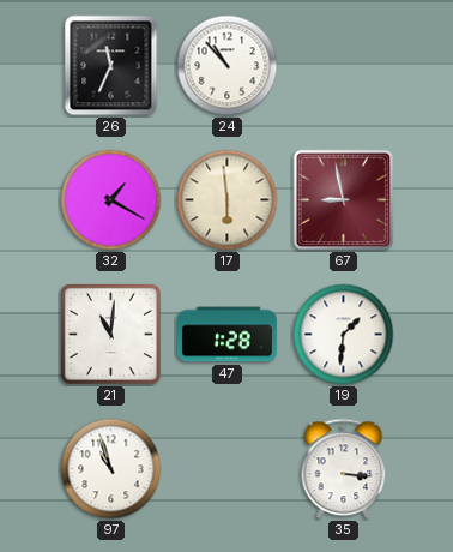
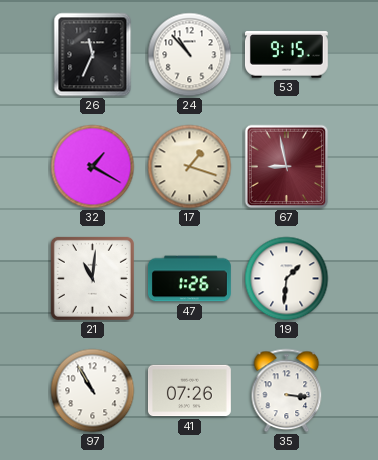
53: none -> 9:15
17: 5:59 -> 1:18
47: 1:28 -> 1:26
97: 10:57 -> 10:55
41: none -> 07:26
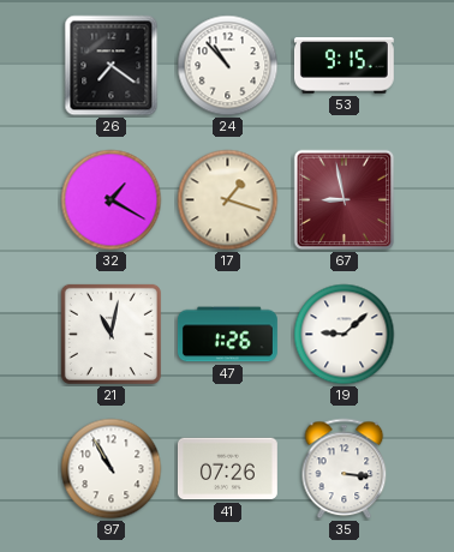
26: 11:34 -> 7:21
21: 11:01 -> 11:02
19: 1:31 -> 9:08
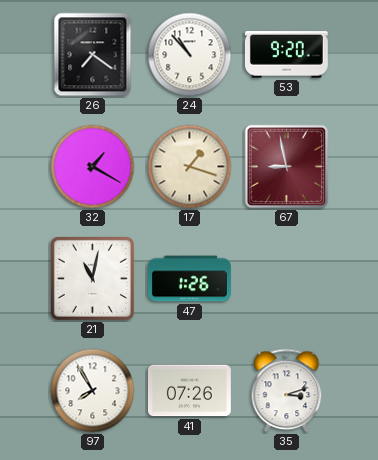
53: 9:15 -> 9:20
19: 9:08 -> none
97: 10:55 -> 7:55
35: 3:16 -> 3:12
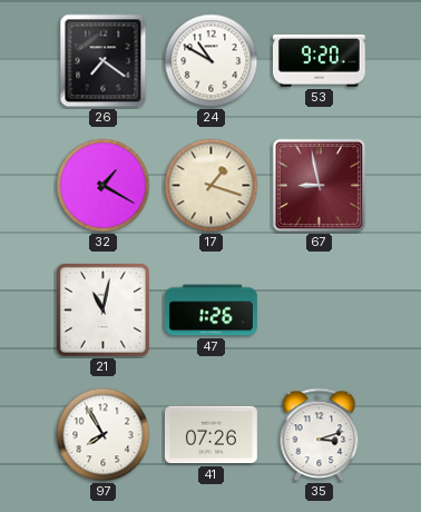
24: 10:53 -> 10:50
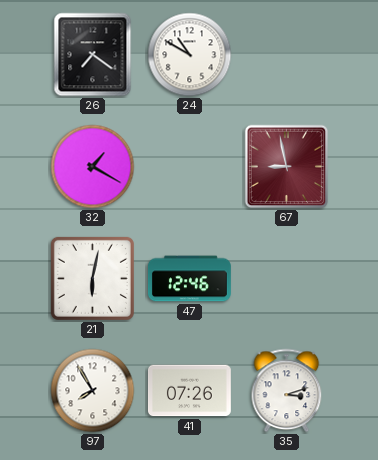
53: 9:20 -> none
17: 1:18 -> none
21: 11:02 -> 6:02
47: 1:26 -> 12:46
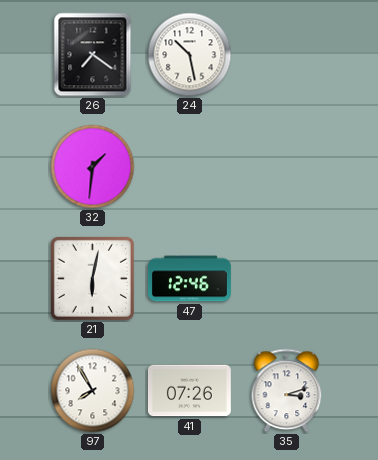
24: 10:50 -> 10:28
32: 1:20 -> 1:31
67: 8:58 -> none
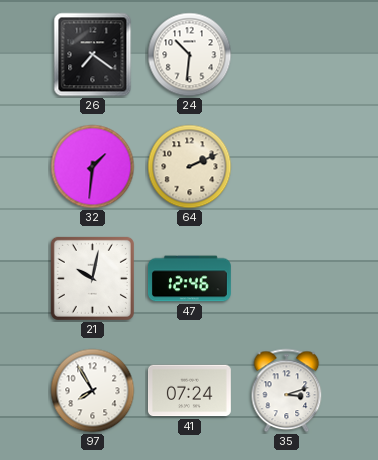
24: 10:28 -> 10:31
64: none -> 2:11
21: 6:02 -> 10:02
41: 07:26 -> 07:24
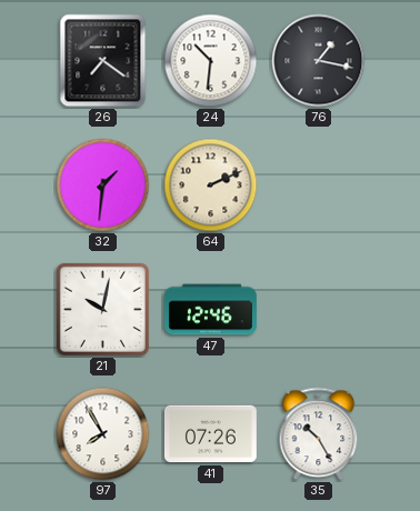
76: none -> 1:17
41: 07:24 -> 07:26
35: 3:12 -> 10:25
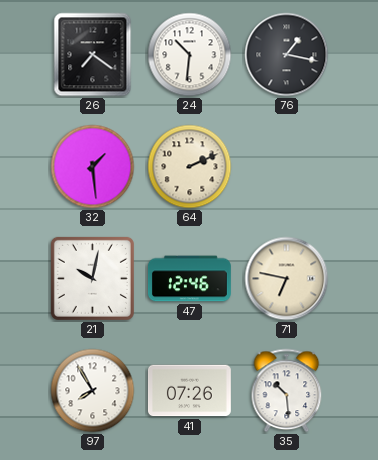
32: 1:31 -> 1:29
71: none -> 6:47
35: 10:25 -> 10:29
